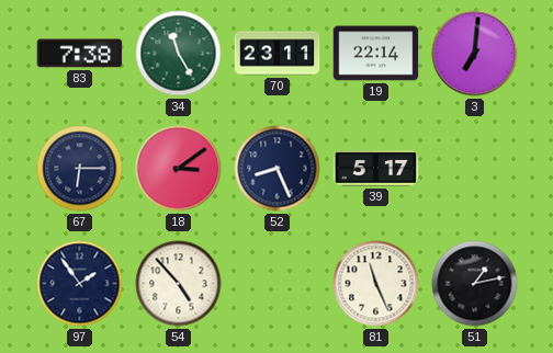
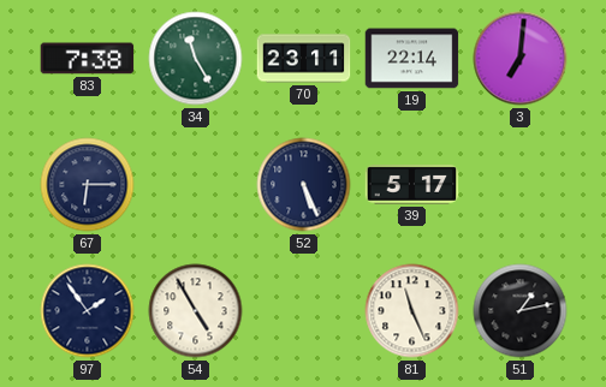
18: 3:09 -> none
52: 8:26 -> 5:26
54: 4:53 -> 4:55
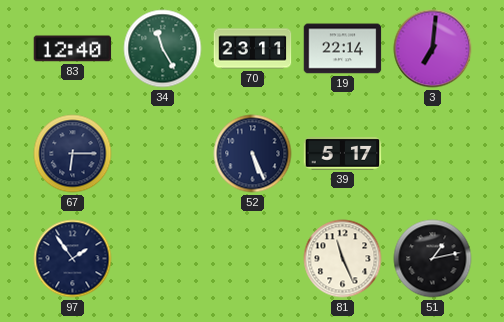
83: 7:38 -> 12:40
54: 4:55 -> none
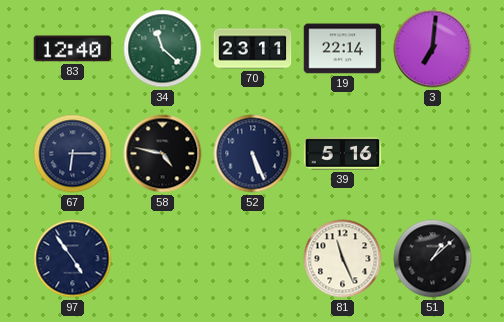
34: 11:25 -> 11:22
58: none -> 4:47
39: 5:17 -> 5:16
97: 1:54 -> 4:54
51: 1:13 -> 1:08
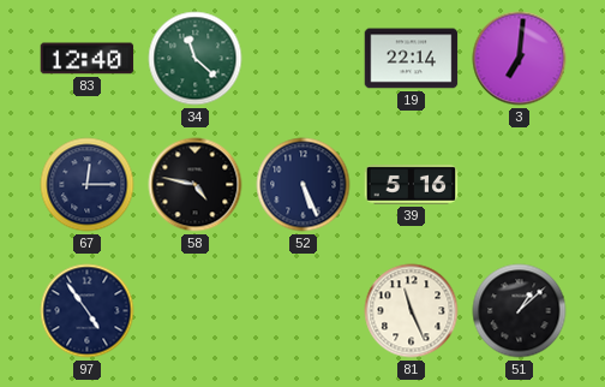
70: 23:11 -> none
67: 6:15 -> 12:15
